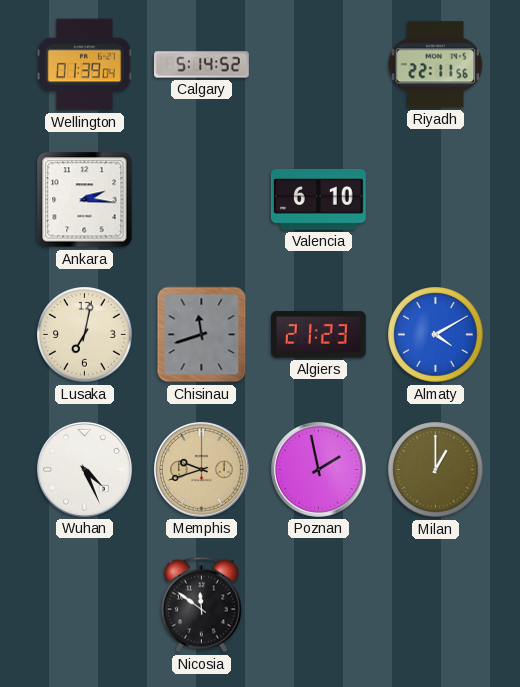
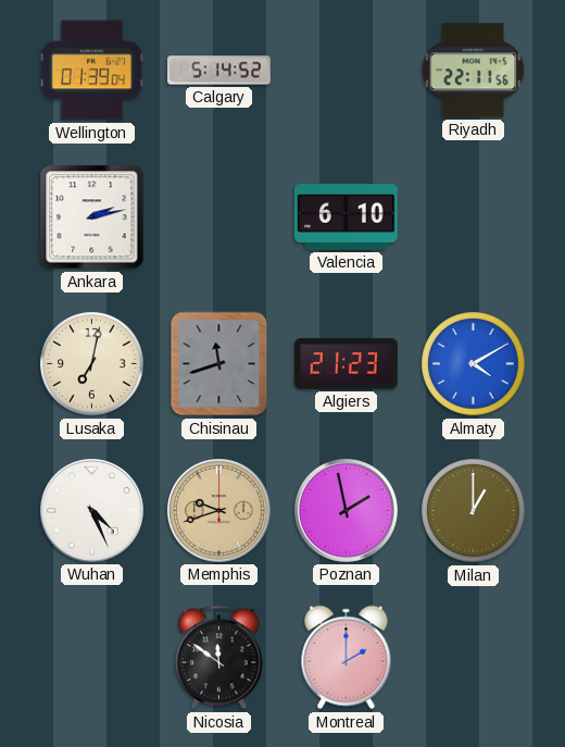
Ankara: 2:16 -> 2:13
Montreal: none -> 2:00
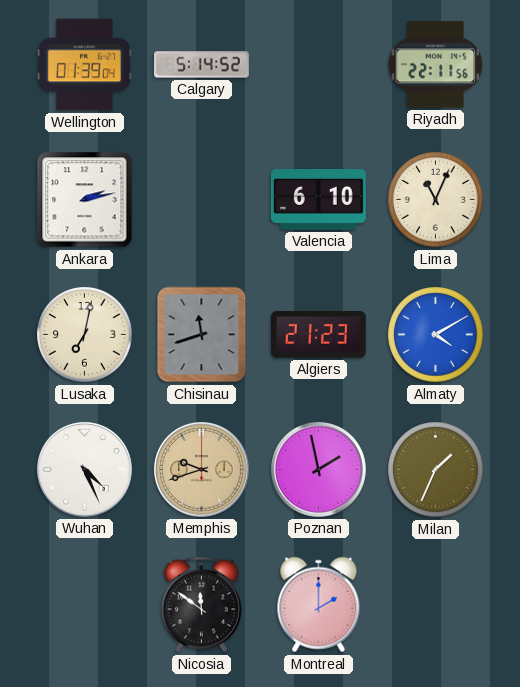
Lima: none -> 11:04
Milan: 1:00 -> 1:34
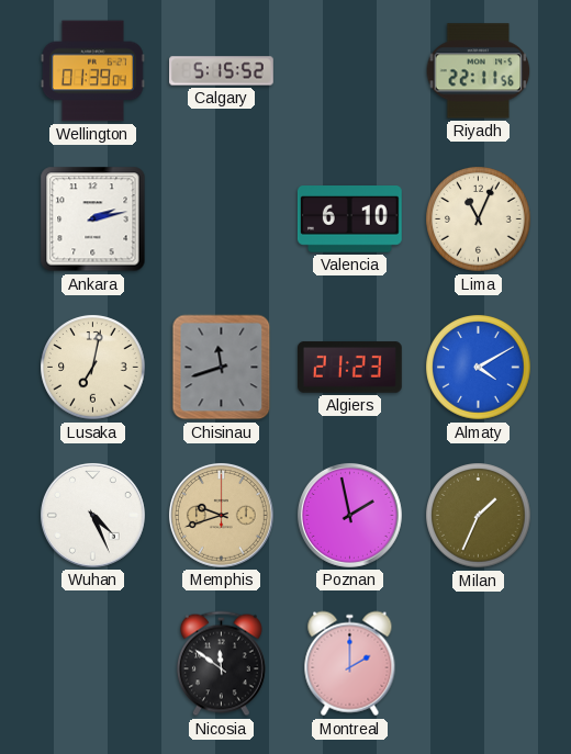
Calgary: 5:14 -> 5:15
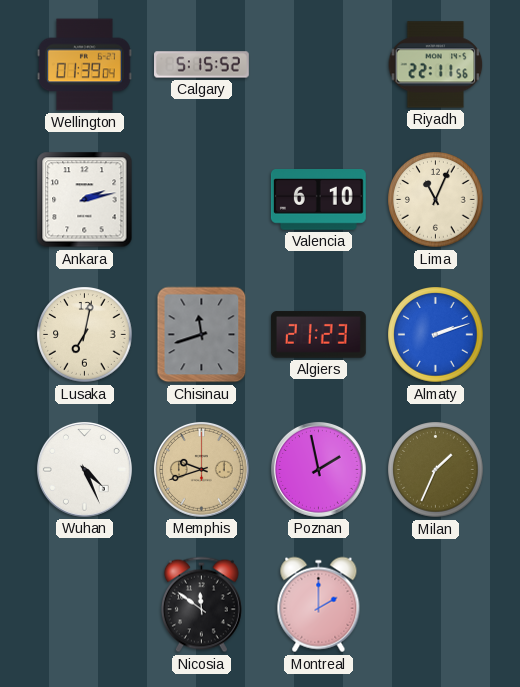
Almaty: 4:10 -> 2:12
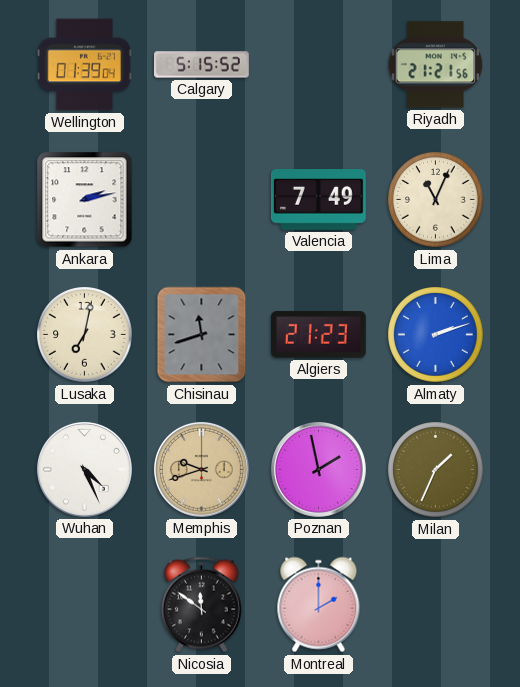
Riyadh: 22:11 -> 21:21
Valencia: 6:10 -> 7:49
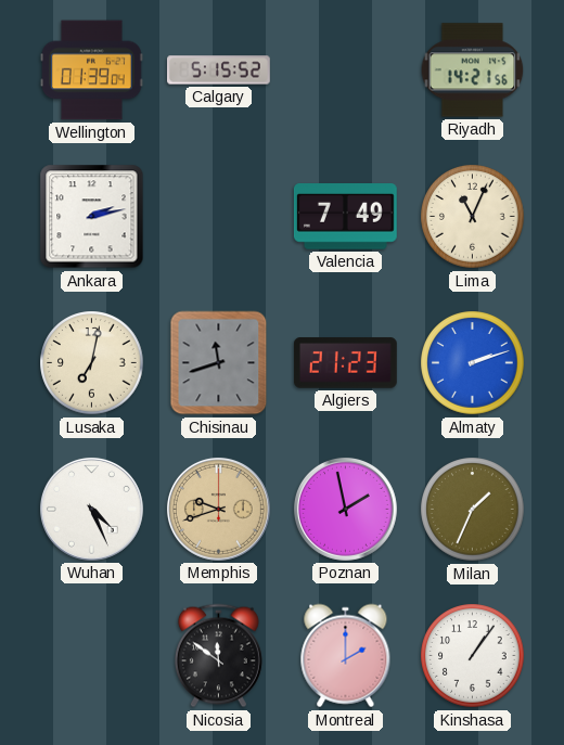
Riyadh: 21:21 -> 14:21
Kinshasa: none -> 1:06
